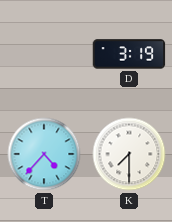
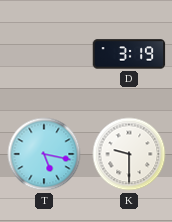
T: 4:37 -> 5:17
K: 7:30 -> 9:30
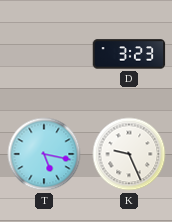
D: 3:19 -> 3:23
K: 9:30 -> 9:26
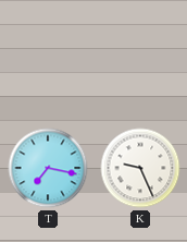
D: 3:23 -> none
T: 5:17 -> 7:17
